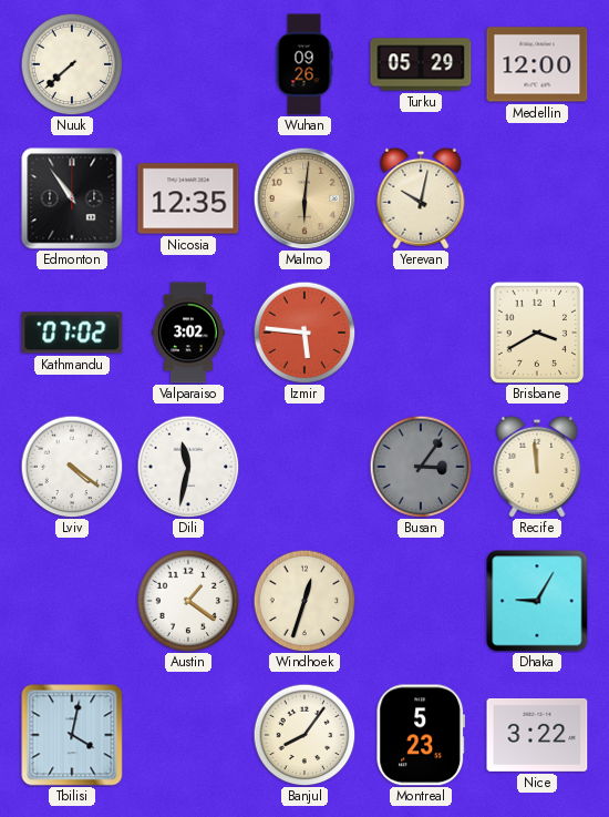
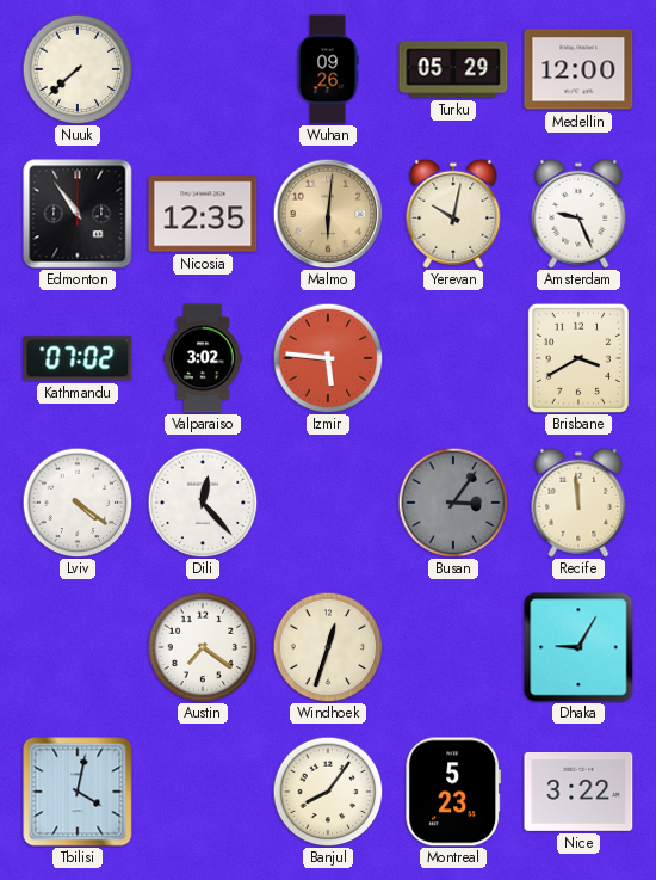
Amsterdam: none -> 9:26
Dili: 11:32 -> 12:23
Austin: 1:21 -> 7:21
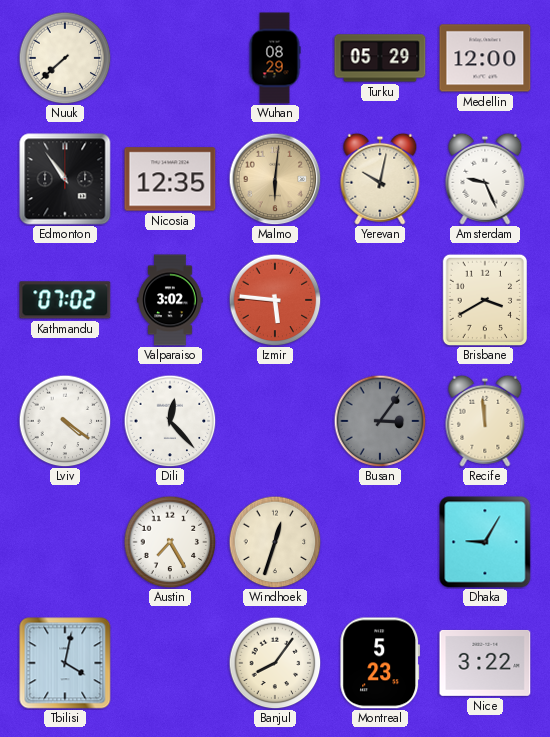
Wuhan: 09:26 -> 08:29
Austin: 7:21 -> 7:25
